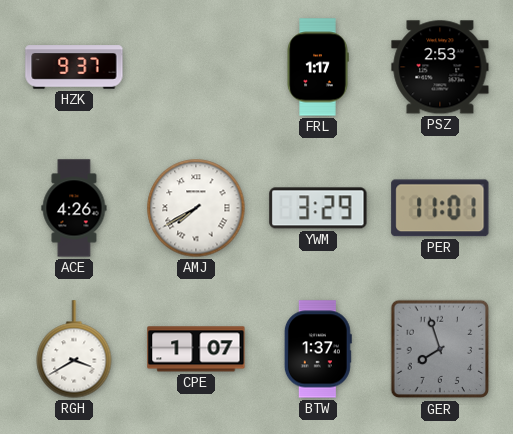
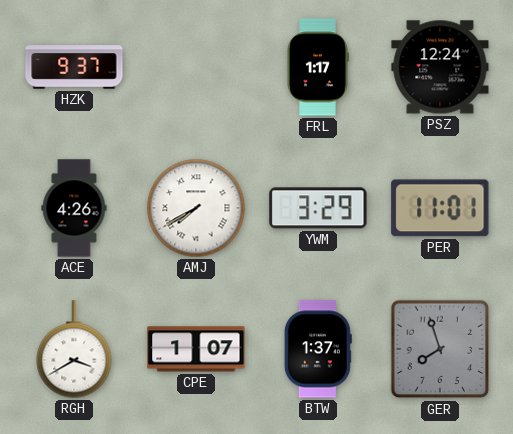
PSZ: 2:53 -> 12:24
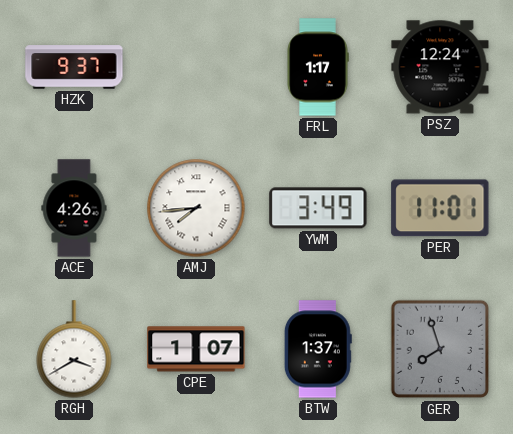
AMJ: 7:40 -> 7:44
YWM: 3:29 -> 3:49
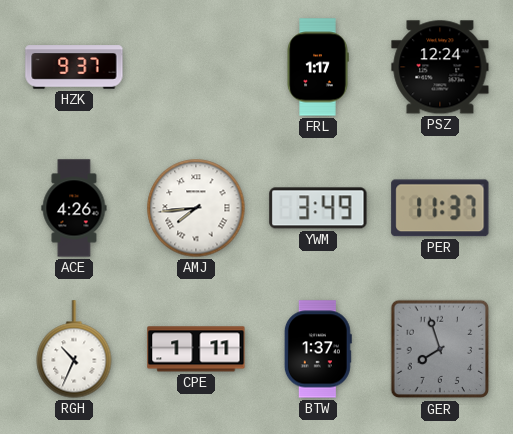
PER: 11:01 -> 11:37
RGH: 3:40 -> 10:34
CPE: 1:07 -> 1:11
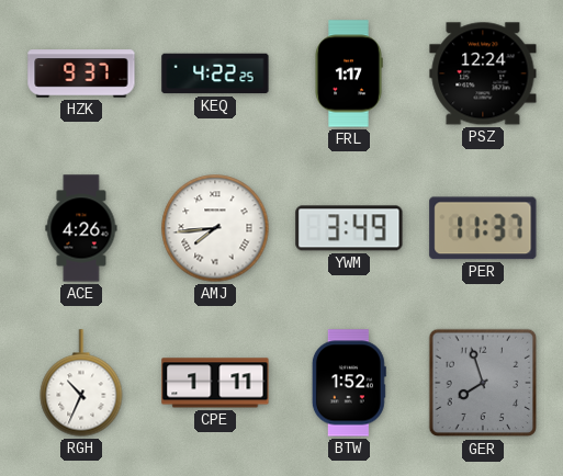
KEQ: none -> 4:22
BTW: 1:37 -> 1:52
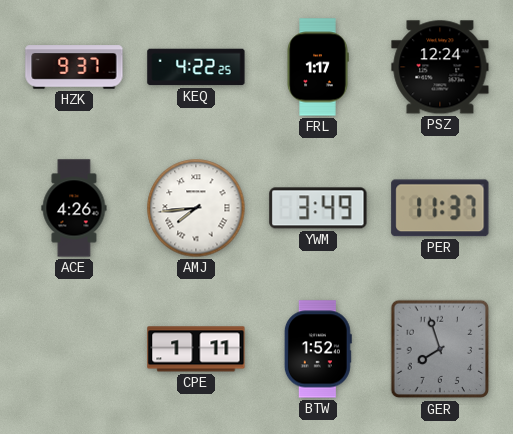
RGH: 10:34 -> none
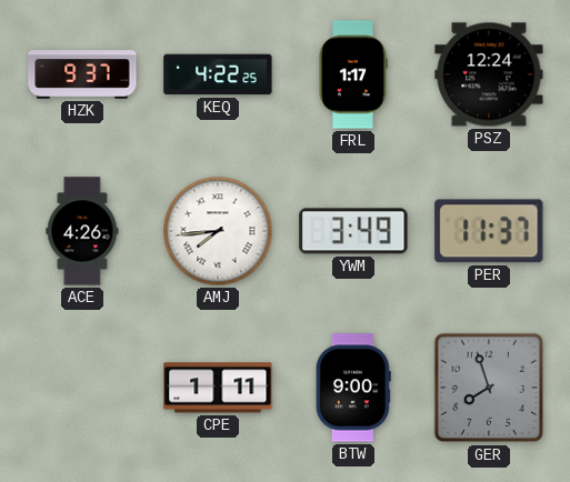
BTW: 1:52 -> 9:00
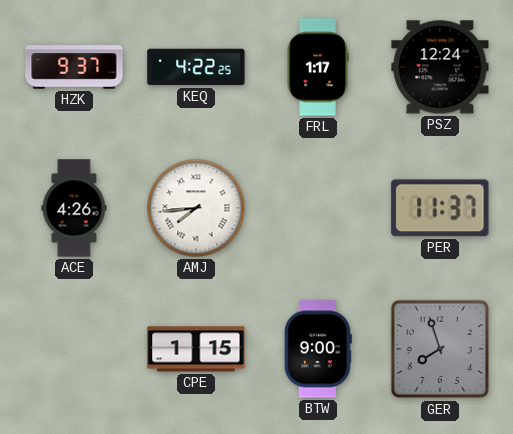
YWM: 3:49 -> none
CPE: 1:11 -> 1:15
